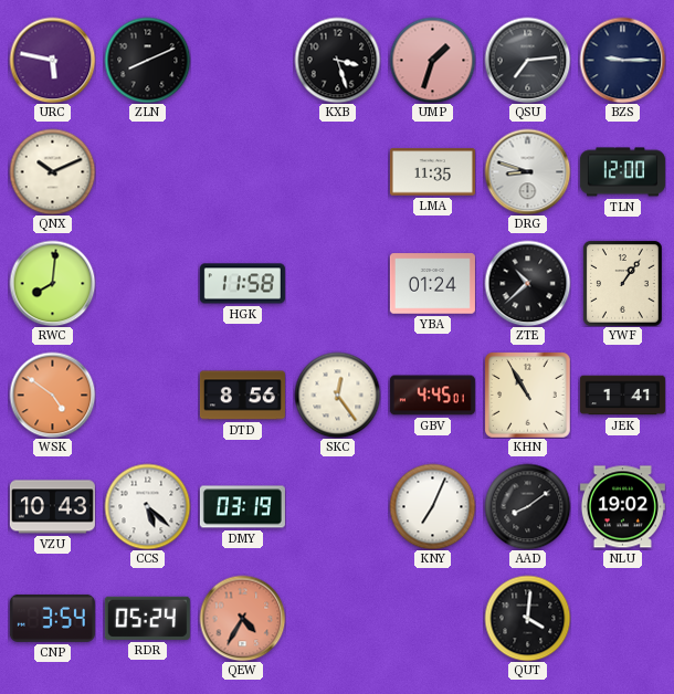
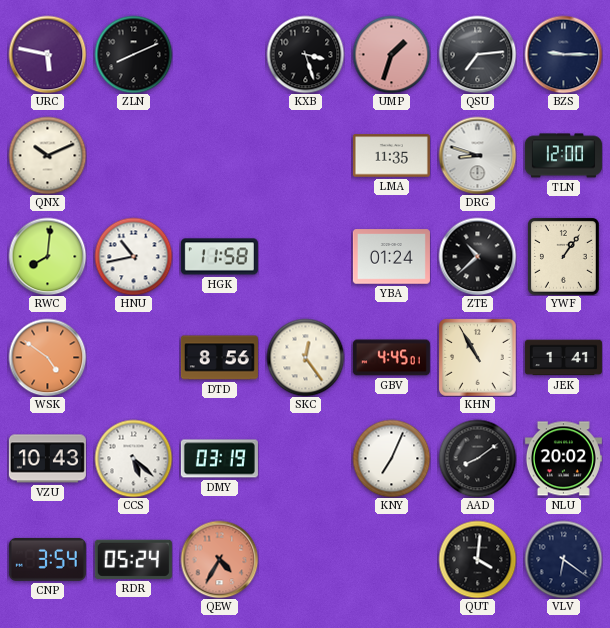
HNU: none -> 10:43
NLU: 19:02 -> 20:02
VLV: none -> 6:21
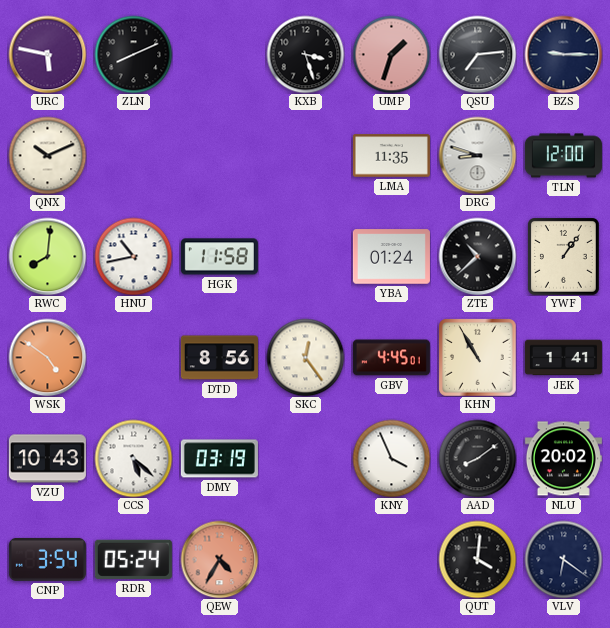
KNY: 7:04 -> 3:56
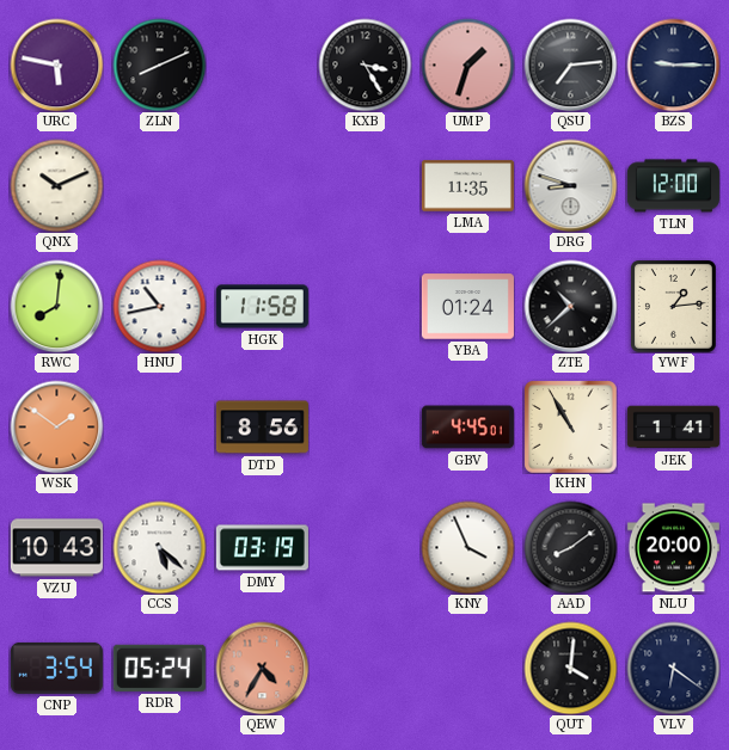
KXB: 3:27 -> 3:25
YWF: 1:06 -> 1:14
WSK: 4:51 -> 1:51
SKC: 12:24 -> none
NLU: 20:02 -> 20:00
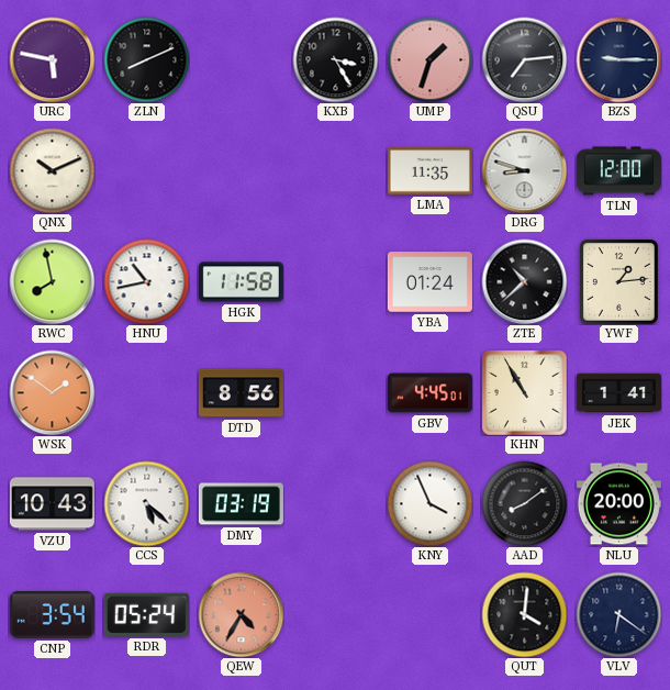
RWC: 8:01 -> 7:58
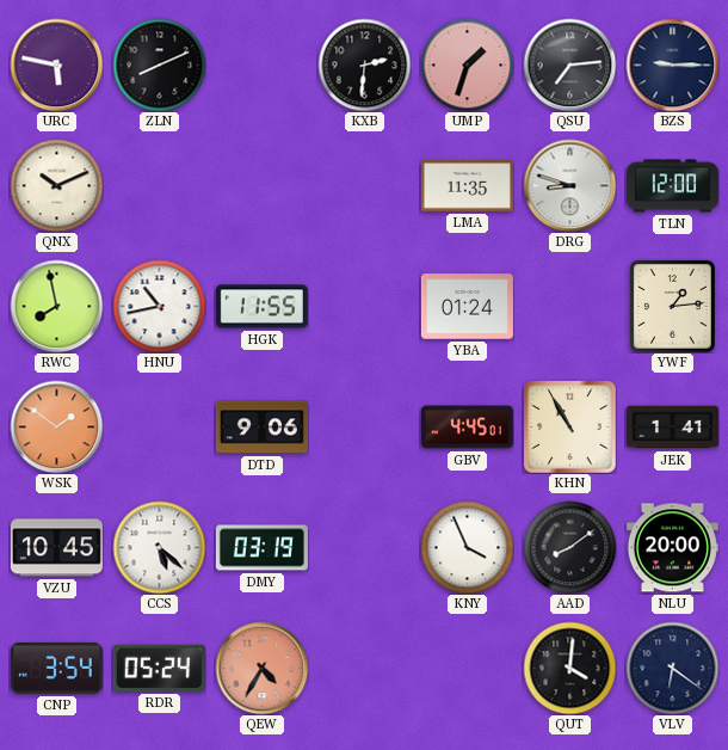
KXB: 3:25 -> 2:31
HGK: 11:58 -> 11:55
ZTE: 10:38 -> none
DTD: 8:56 -> 9:06
VZU: 10:43 -> 10:45
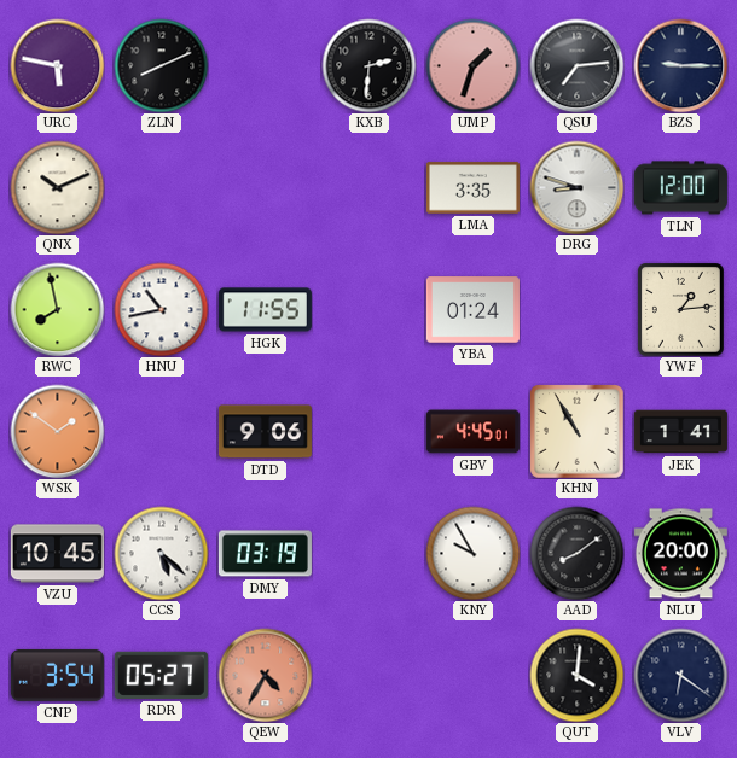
LMA: 11:35 -> 3:35
KNY: 3:56 -> 9:55
RDR: 05:24 -> 05:27
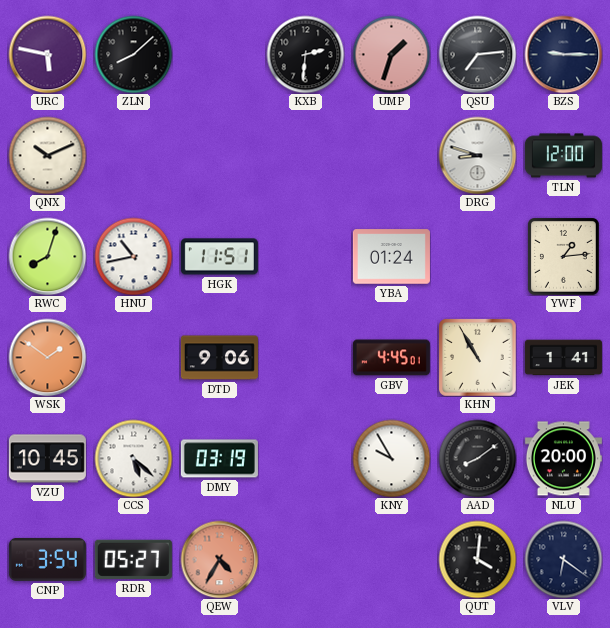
ZLN: 8:11 -> 8:08
LMA: 3:35 -> none
RWC: 7:58 -> 8:03
HGK: 11:55 -> 11:51
